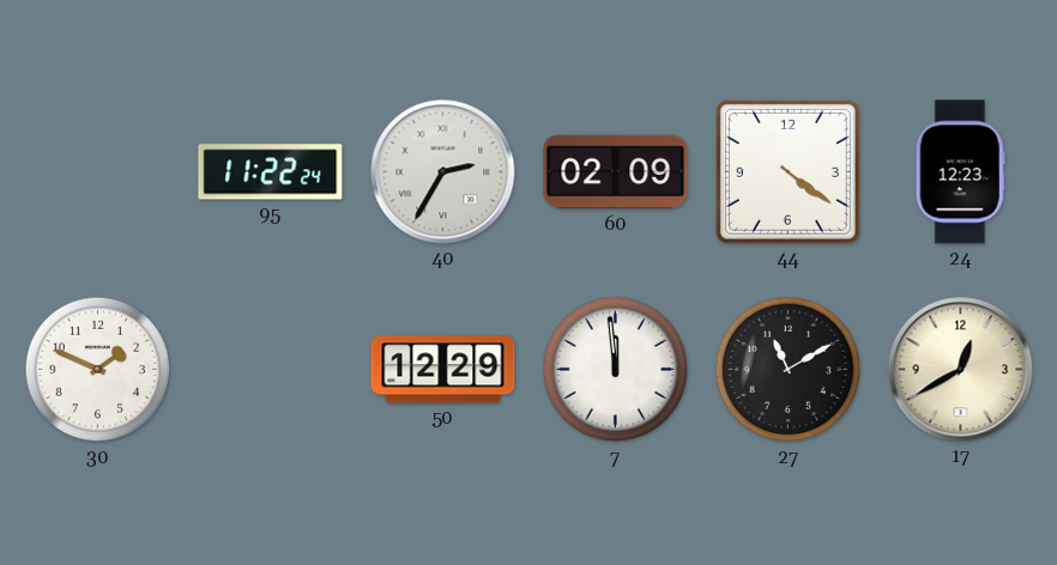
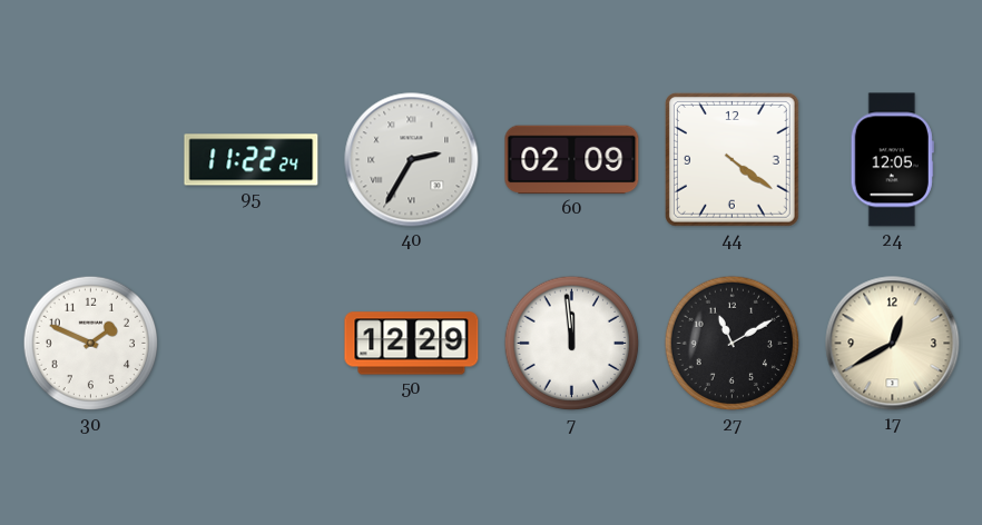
24: 12:23 -> 12:05
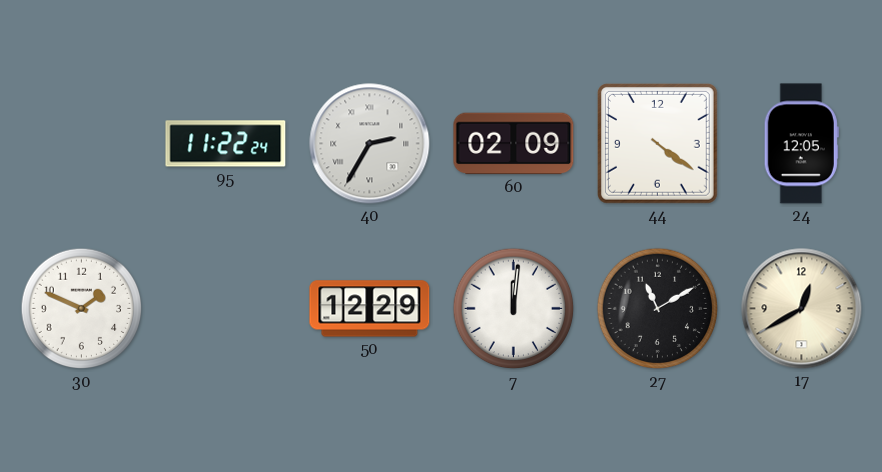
7: 11:59 -> 12:01
